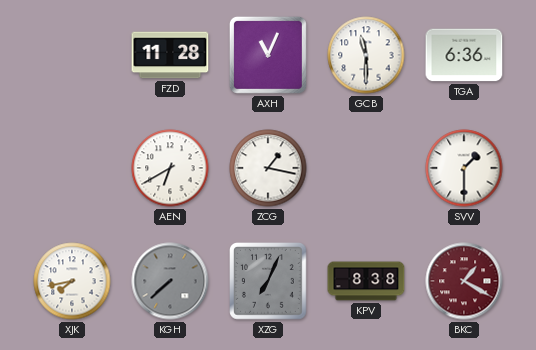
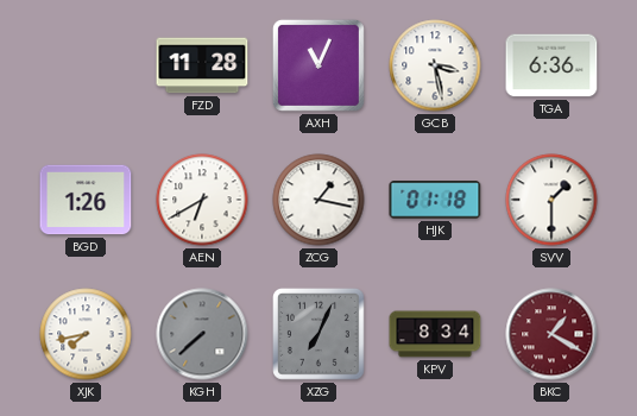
GCB: 11:30 -> 3:28
BGD: none -> 1:26
HJK: none -> 01:18
KPV: 8:38 -> 8:34
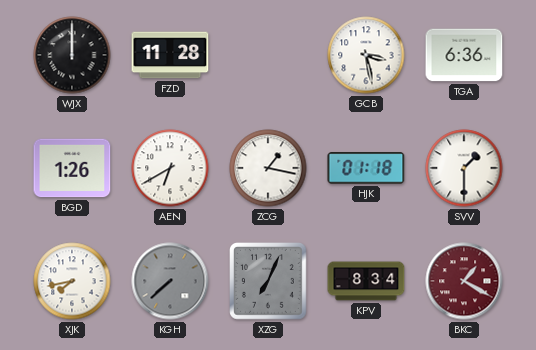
WJX: none -> 12:00
AXH: 11:04 -> none
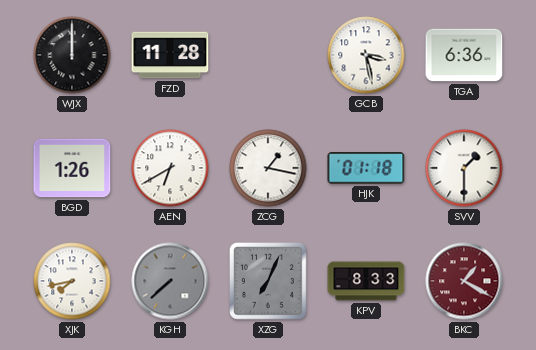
KPV: 8:34 -> 8:33
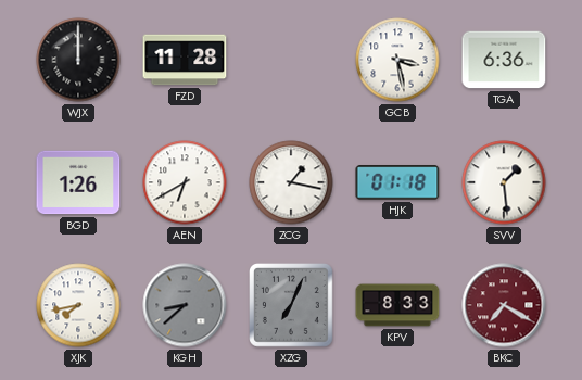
SVV: 1:30 -> 1:29
KGH: 7:38 -> 8:38
BKC: 1:20 -> 7:20
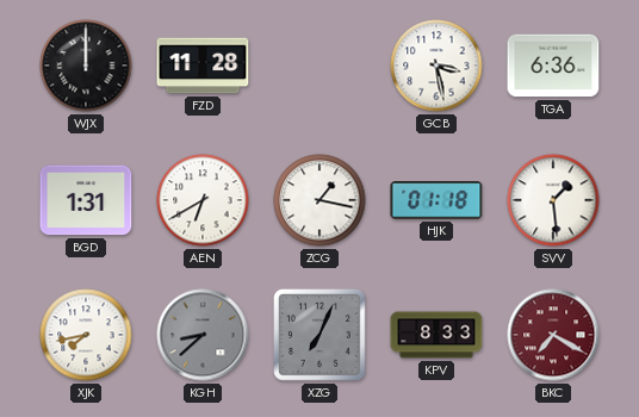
BGD: 1:26 -> 1:31
